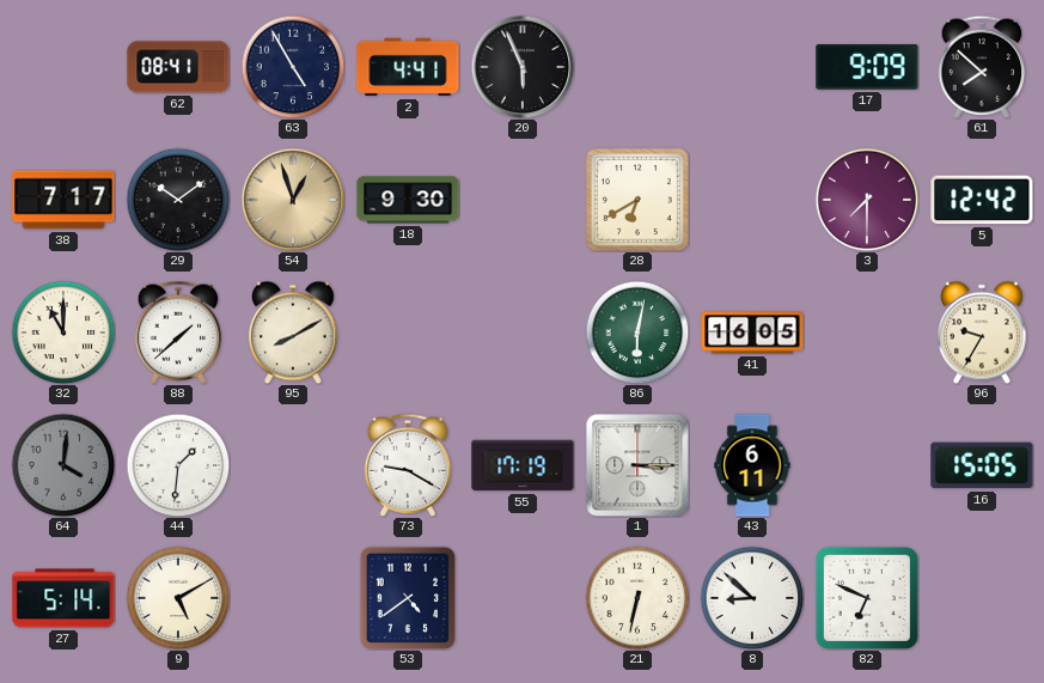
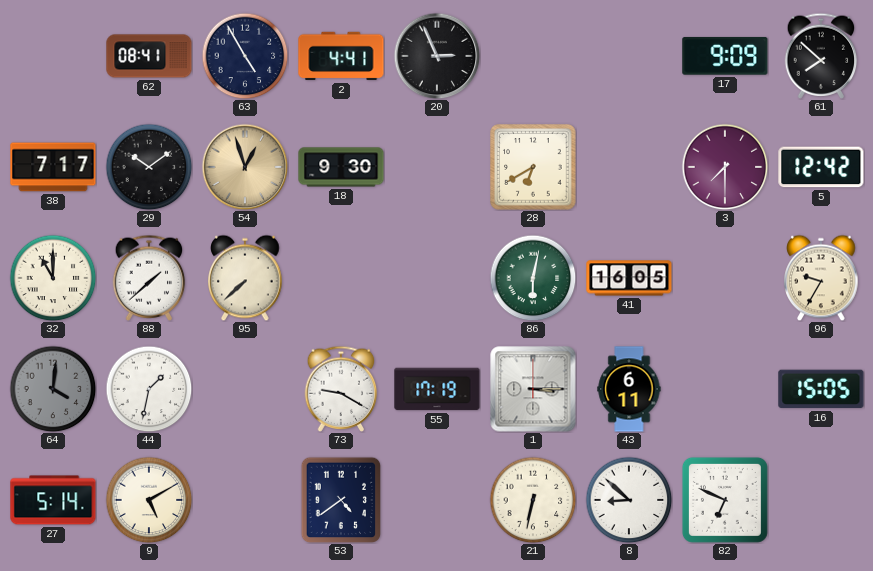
20: 5:56 -> 2:56
95: 8:10 -> 7:38
44: 1:31 -> 1:32
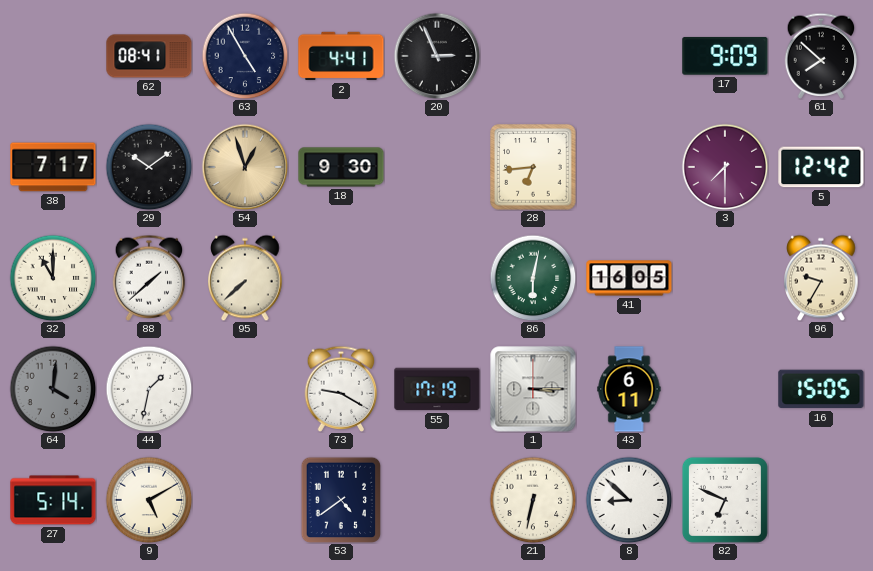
28: 6:40 -> 6:44
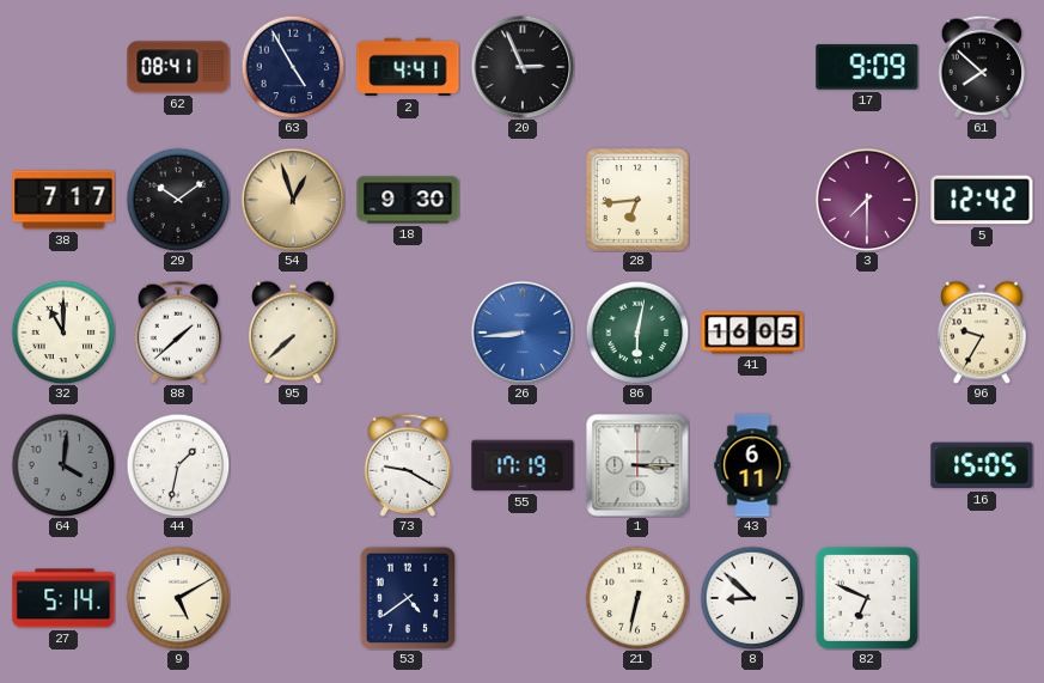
26: none -> 8:44
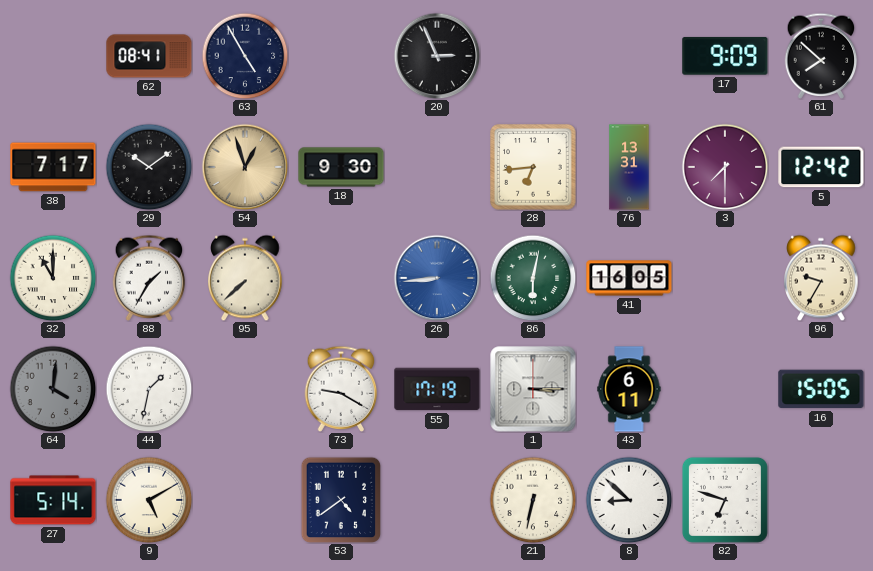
2: 4:41 -> none
76: none -> 13:31
88: 1:38 -> 1:35
82: 6:49 -> 6:48
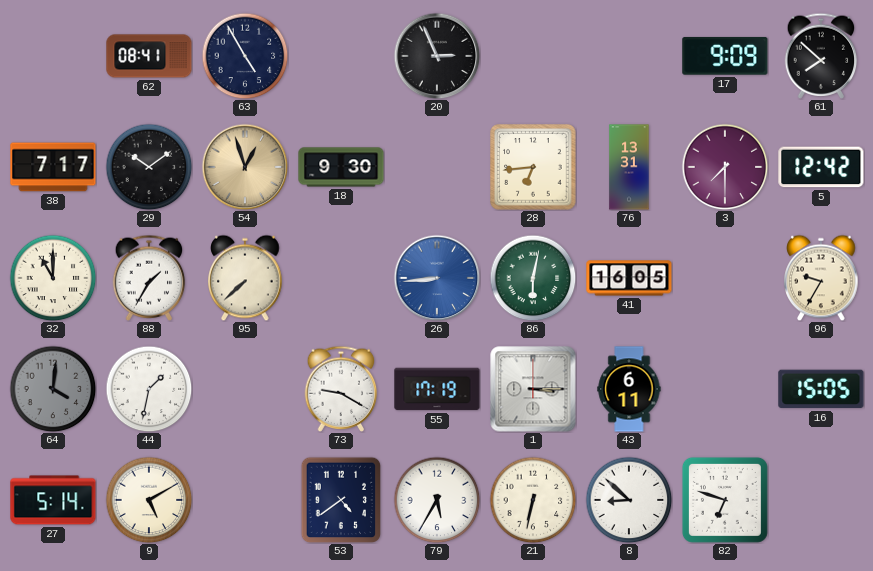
79: none -> 5:35
